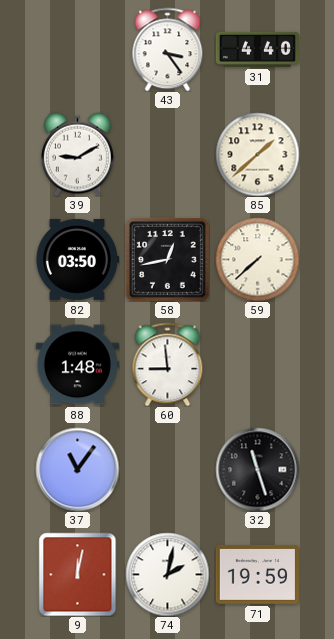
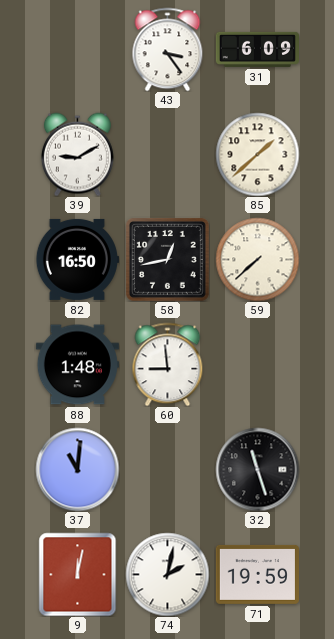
31: 4:40 -> 6:09
82: 03:50 -> 16:50
37: 11:06 -> 11:01
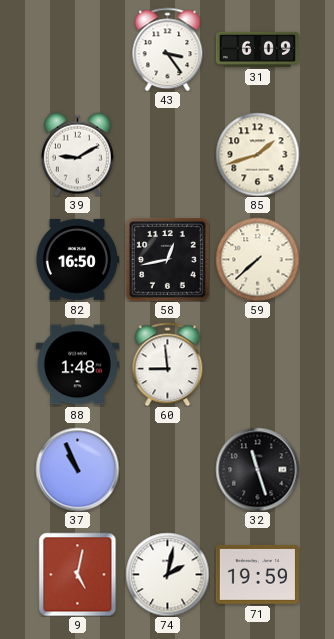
85: 1:38 -> 1:42
37: 11:01 -> 10:56
9: 12:02 -> 5:02
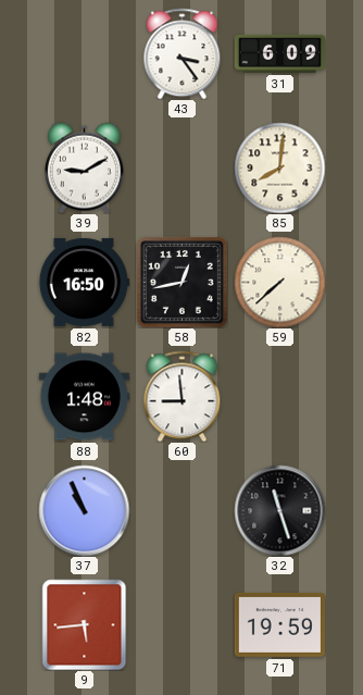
85: 1:42 -> 8:01
9: 5:02 -> 5:44
74: 2:02 -> none
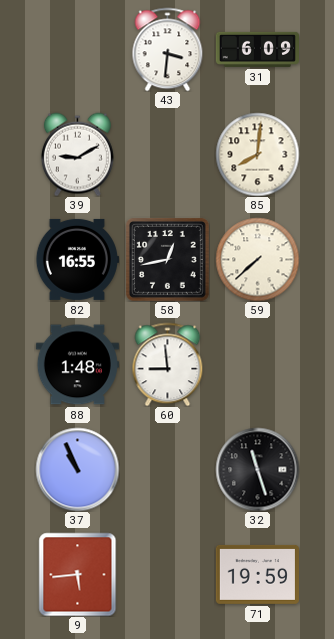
43: 3:24 -> 3:31
82: 16:50 -> 16:55
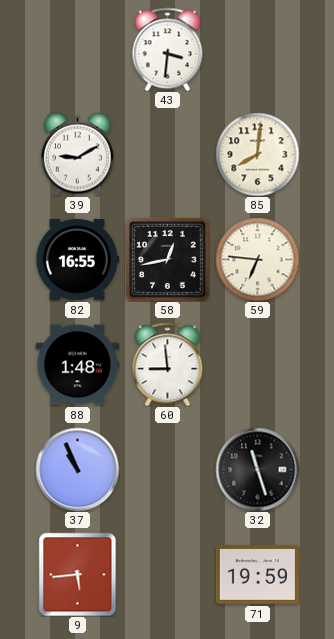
31: 6:09 -> none
59: 7:38 -> 6:46
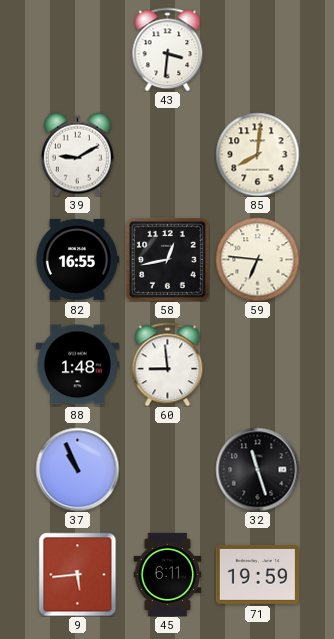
45: none -> 6:11
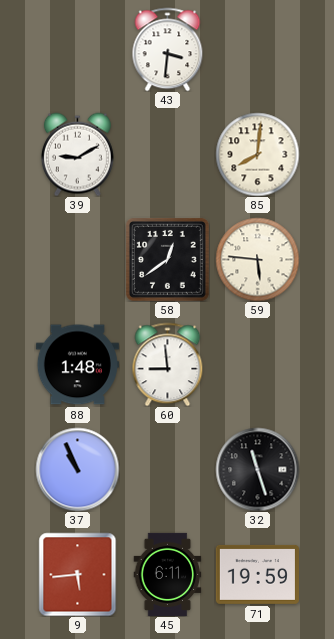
82: 16:55 -> none
58: 12:43 -> 12:39
59: 6:46 -> 5:46
